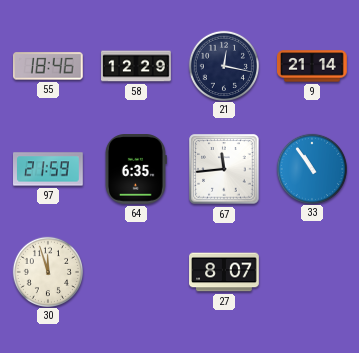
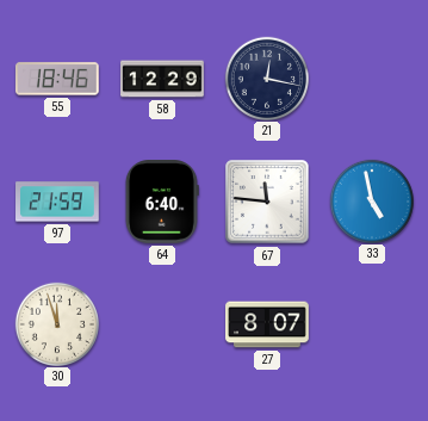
9: 21:14 -> none
64: 6:35 -> 6:40
67: 11:44 -> 11:46
33: 10:54 -> 4:58
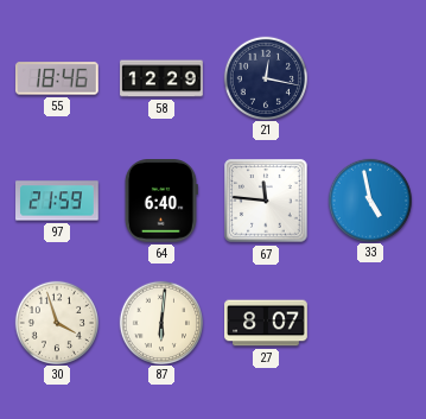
30: 11:57 -> 3:57
87: none -> 6:01
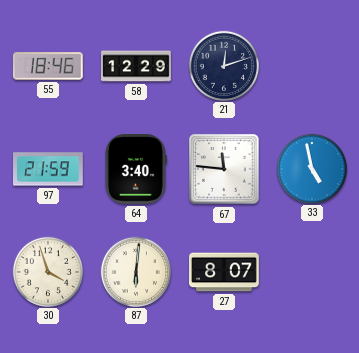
21: 12:17 -> 12:12
64: 6:40 -> 3:40
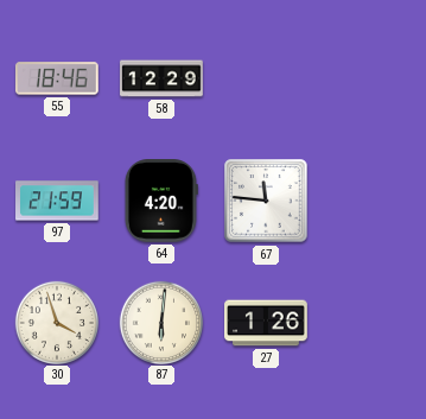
21: 12:12 -> none
64: 3:40 -> 4:20
33: 4:58 -> none
27: 8:07 -> 1:26
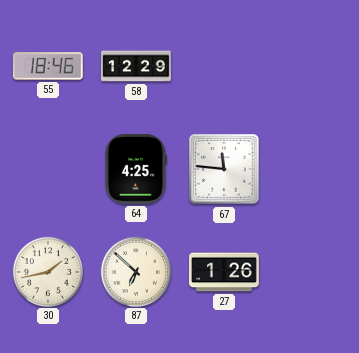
97: 21:59 -> none
64: 4:20 -> 4:25
30: 3:57 -> 1:43
87: 6:01 -> 6:52
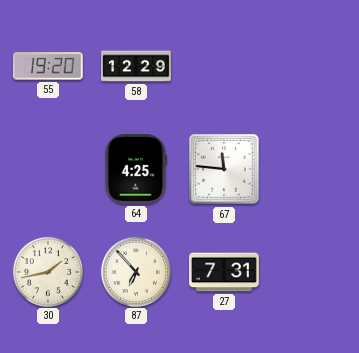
55: 18:46 -> 19:20
87: 6:52 -> 6:53
27: 1:26 -> 7:31
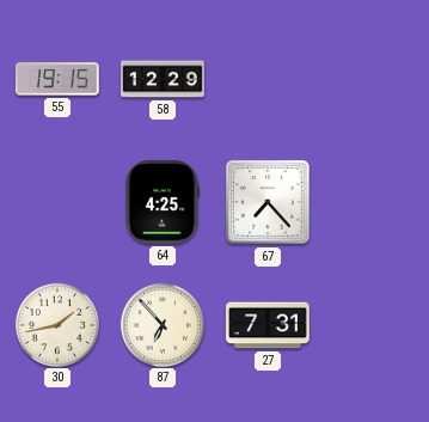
55: 19:20 -> 19:15
67: 11:46 -> 7:23
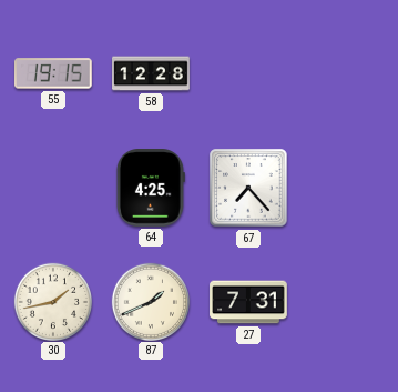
58: 12:29 -> 12:28
87: 6:53 -> 1:41
